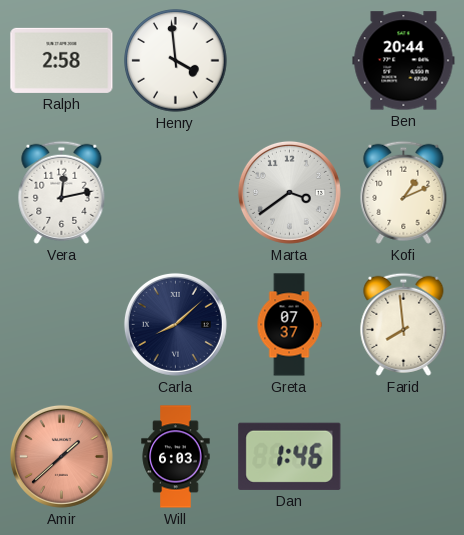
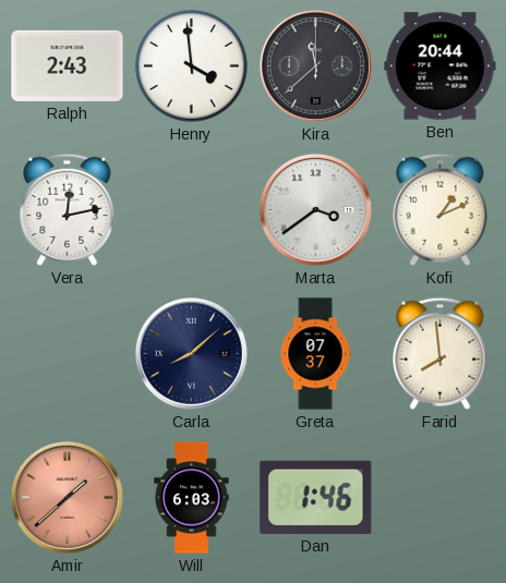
Ralph: 2:58 -> 2:43
Kira: none -> 11:38
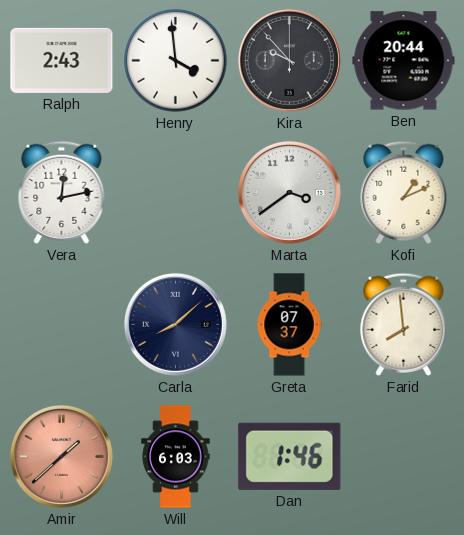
Kira: 11:38 -> 9:53
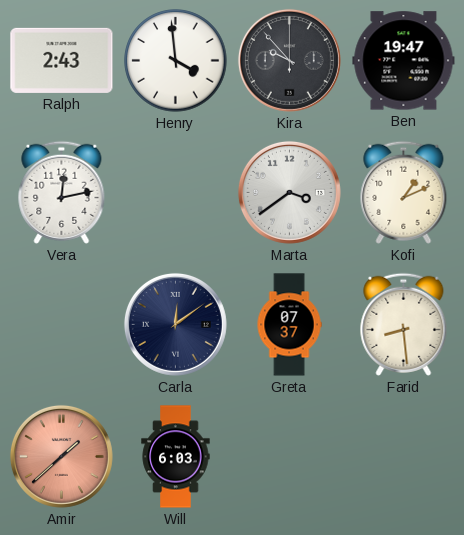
Ben: 20:44 -> 19:47
Carla: 8:08 -> 12:09
Farid: 7:59 -> 8:29
Dan: 1:46 -> none
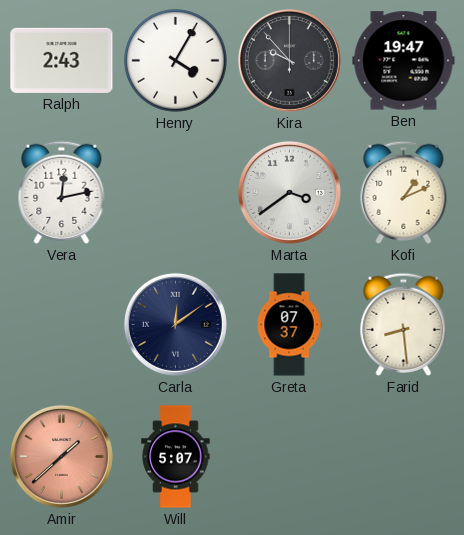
Henry: 3:59 -> 4:05
Will: 6:03 -> 5:07
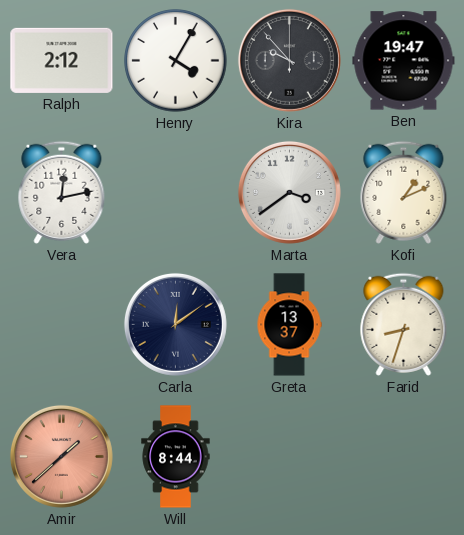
Ralph: 2:43 -> 2:12
Greta: 07:37 -> 13:37
Farid: 8:29 -> 8:33
Will: 5:07 -> 8:44
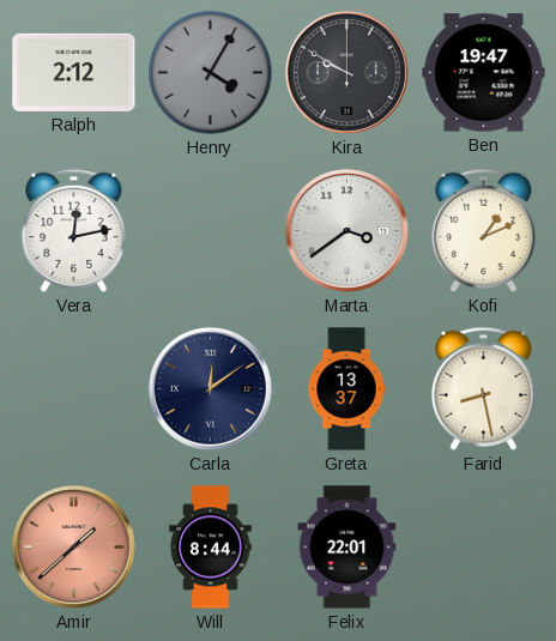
Henry dial: white -> grey
Kira: 9:53 -> 9:50
Farid: 8:33 -> 8:28
Felix: none -> 22:01
